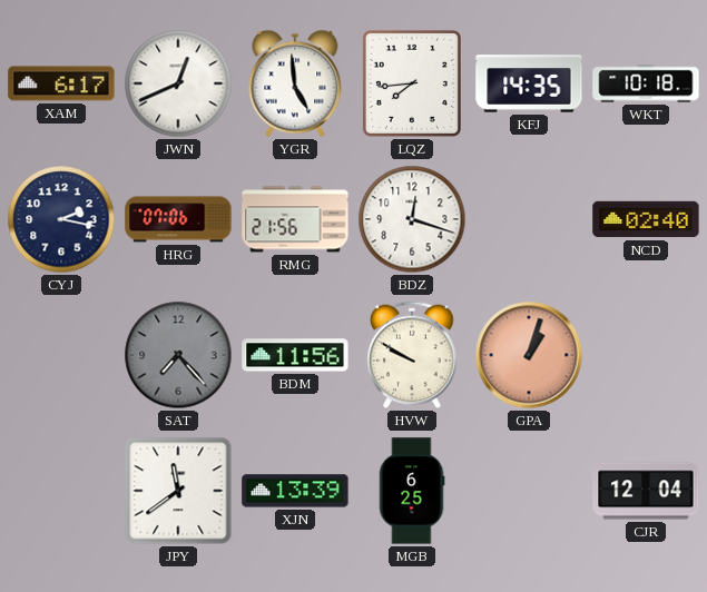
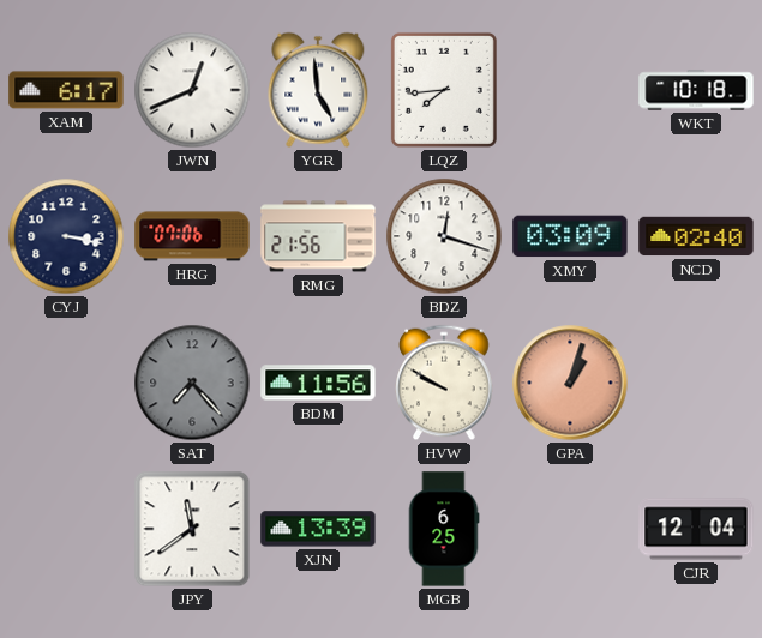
KFJ: 14:35 -> none
CYJ: 2:17 -> 3:17
XMY: none -> 03:09
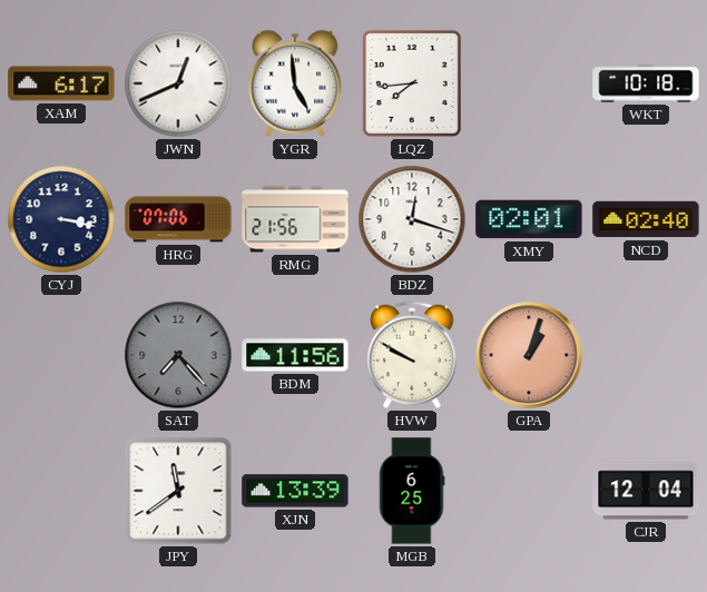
XMY: 03:09 -> 02:01
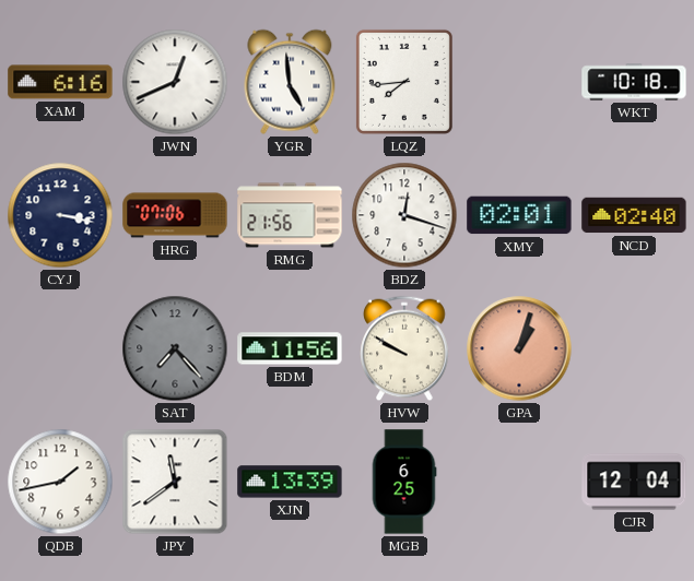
XAM: 6:17 -> 6:16
QDB: none -> 1:43
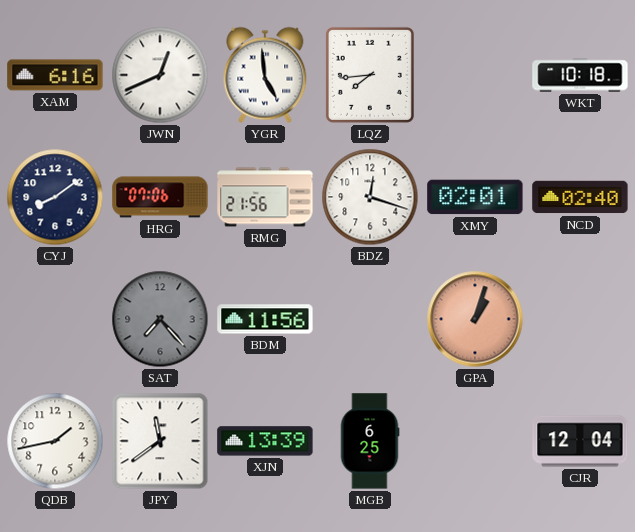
CYJ: 3:17 -> 8:09
HVW: 9:50 -> none
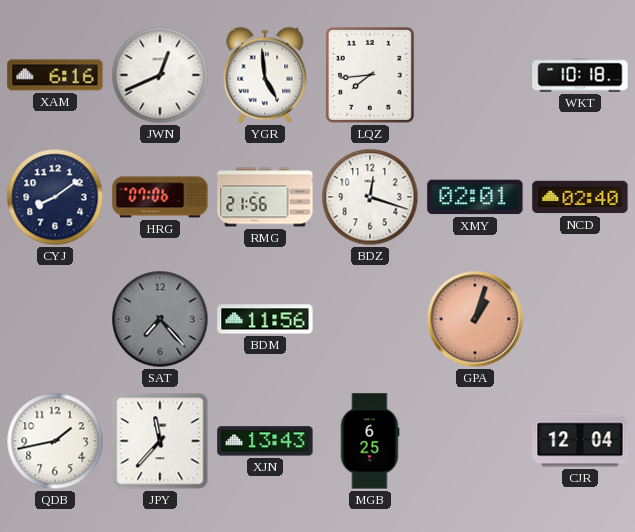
JPY: 11:39 -> 11:37
XJN: 13:39 -> 13:43
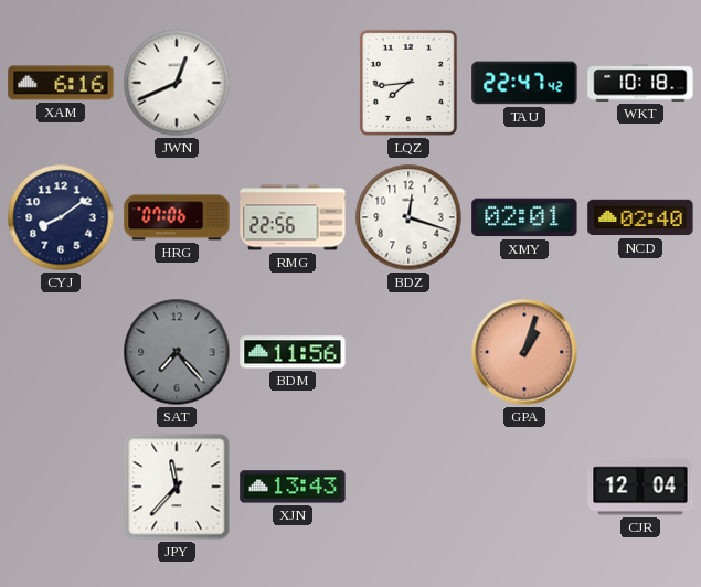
YGR: 4:59 -> none
TAU: none -> 22:47
RMG: 21:56 -> 22:56
QDB: 1:43 -> none
MGB: 6:25 -> none
